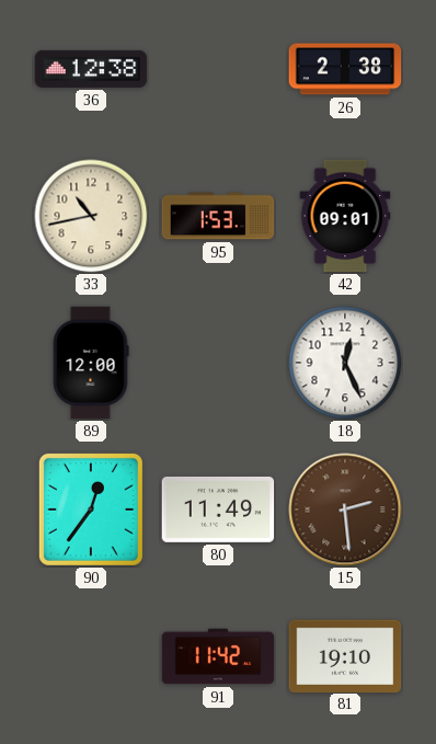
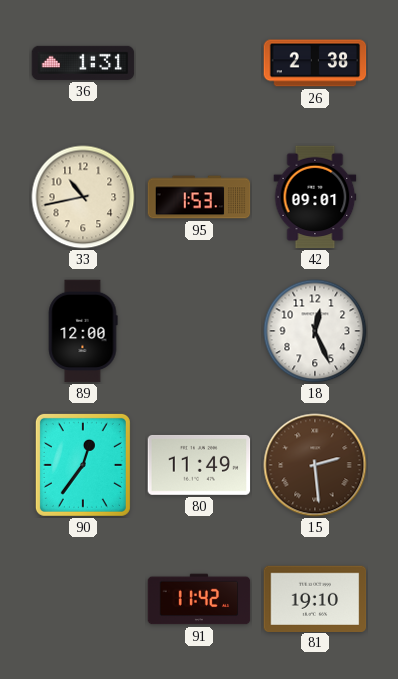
36: 12:38 -> 1:31
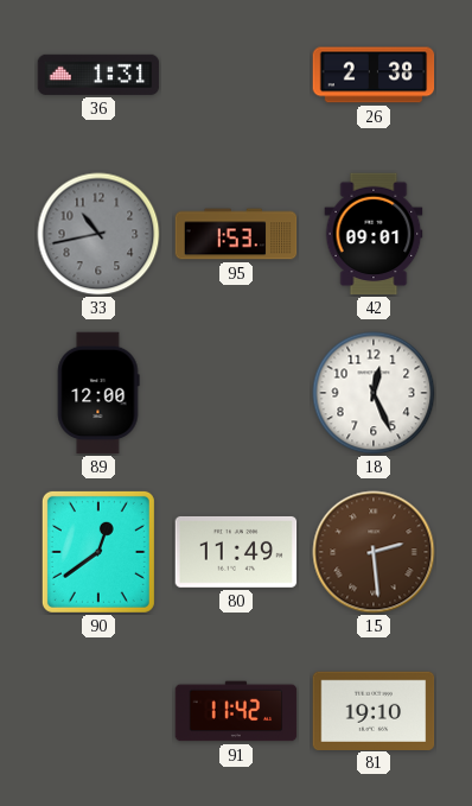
33 dial: cream -> grey
90: 12:36 -> 12:39
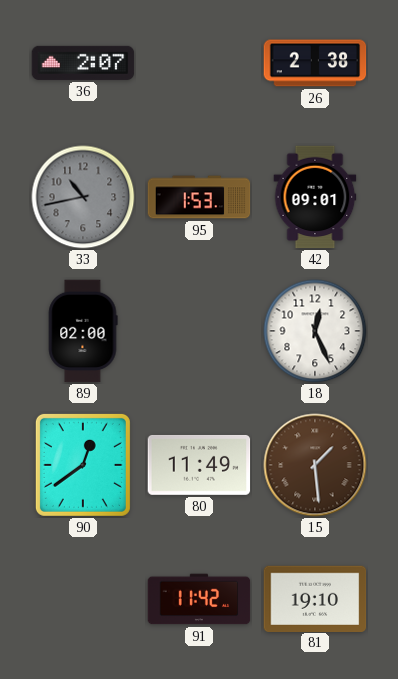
36: 1:31 -> 2:07
89: 12:00 -> 02:00
15: 2:29 -> 1:29
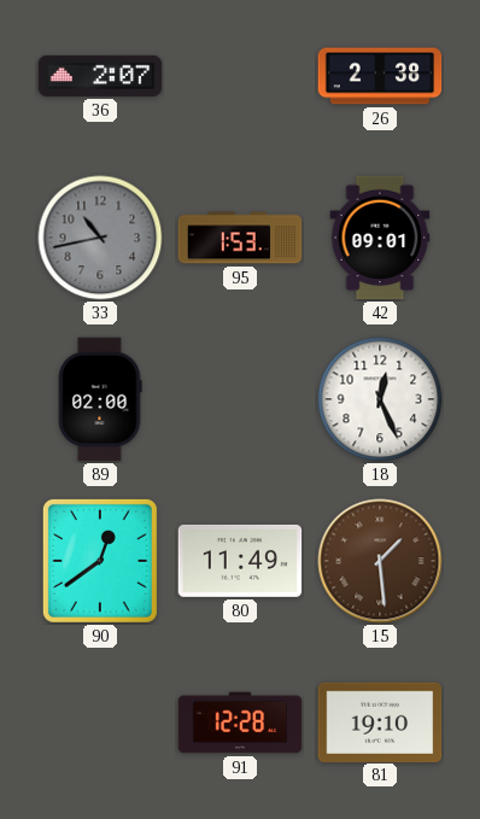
91: 11:42 -> 12:28
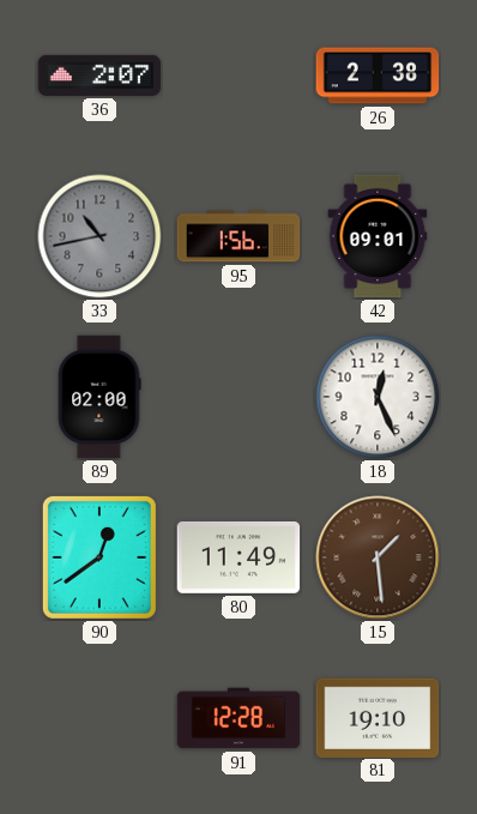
95: 1:53 -> 1:56
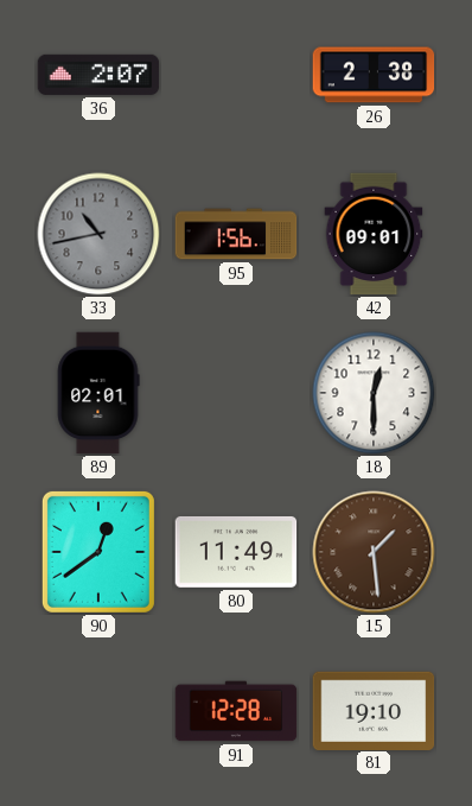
89: 02:00 -> 02:01
18: 12:26 -> 12:30
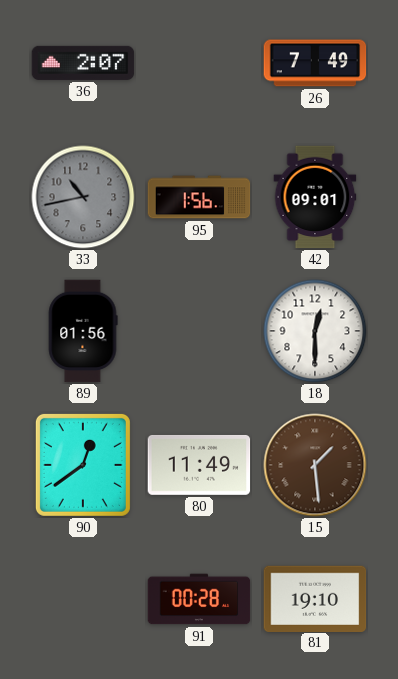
26: 2:38 -> 7:49
89: 02:01 -> 01:56
91: 12:28 -> 00:28
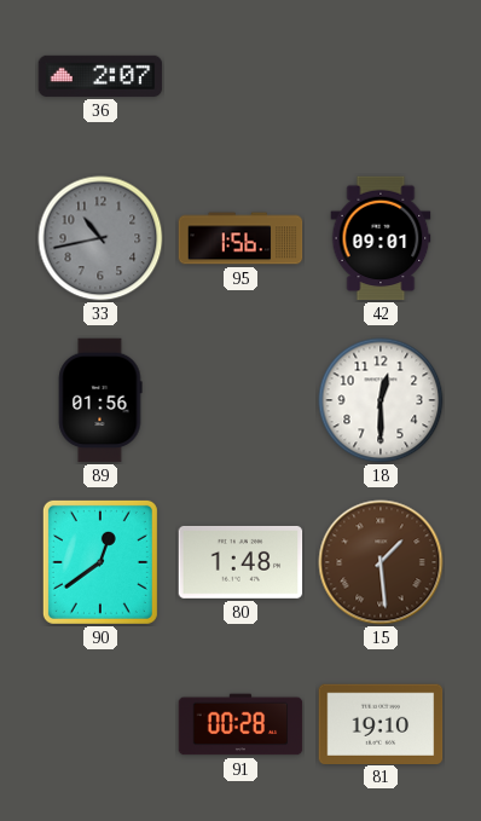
26: 7:49 -> none
80: 11:49 -> 1:48
